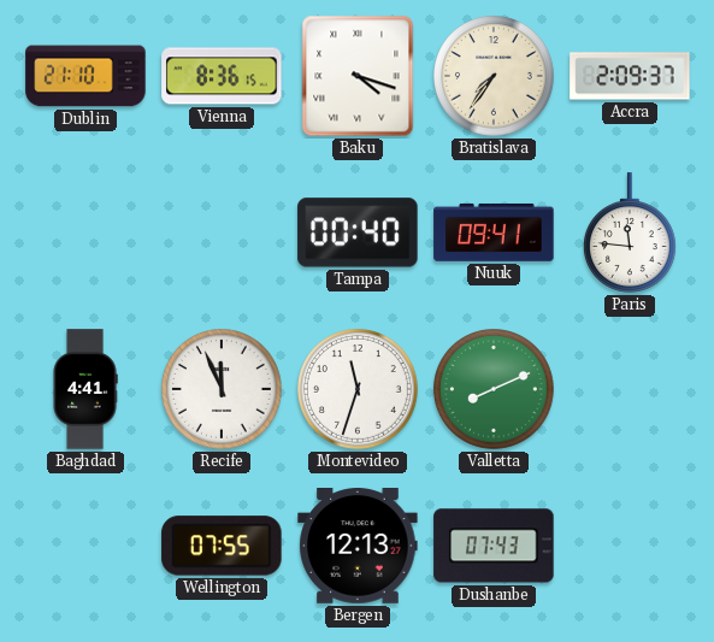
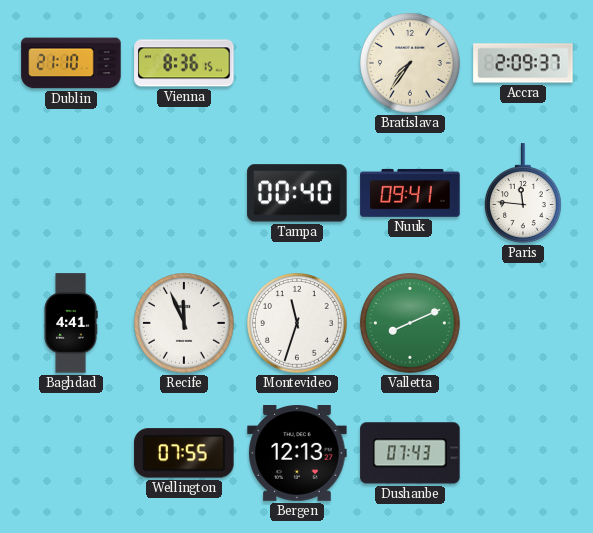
Baku: 4:18 -> none
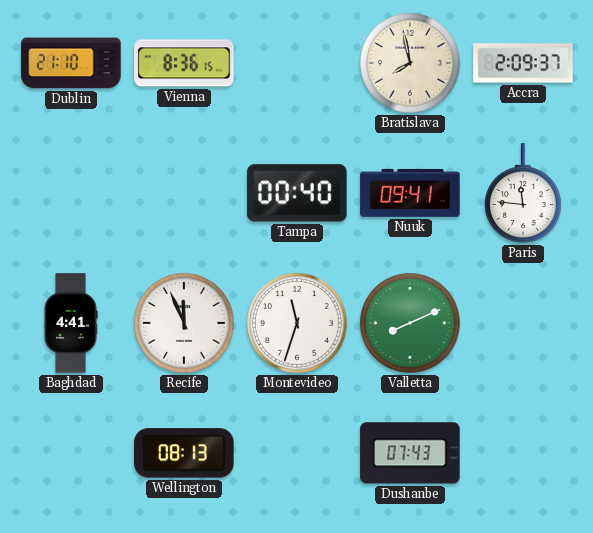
Bratislava: 7:36 -> 7:58
Wellington: 07:55 -> 08:13
Bergen: 12:13 -> none
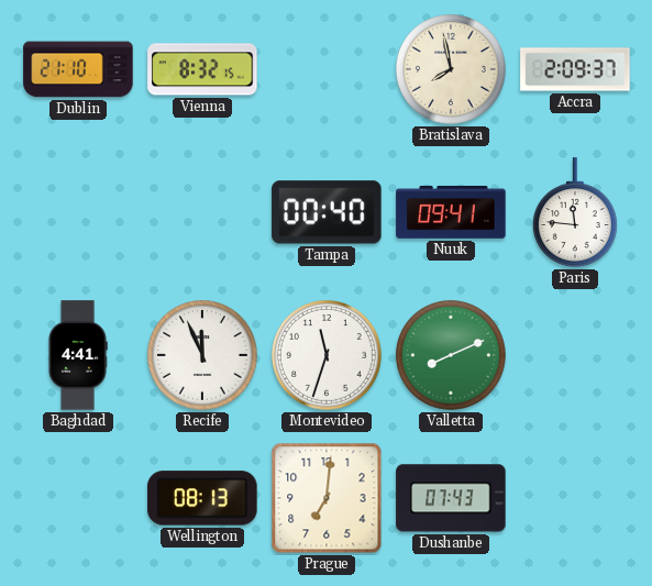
Vienna: 8:36 -> 8:32
Prague: none -> 7:01
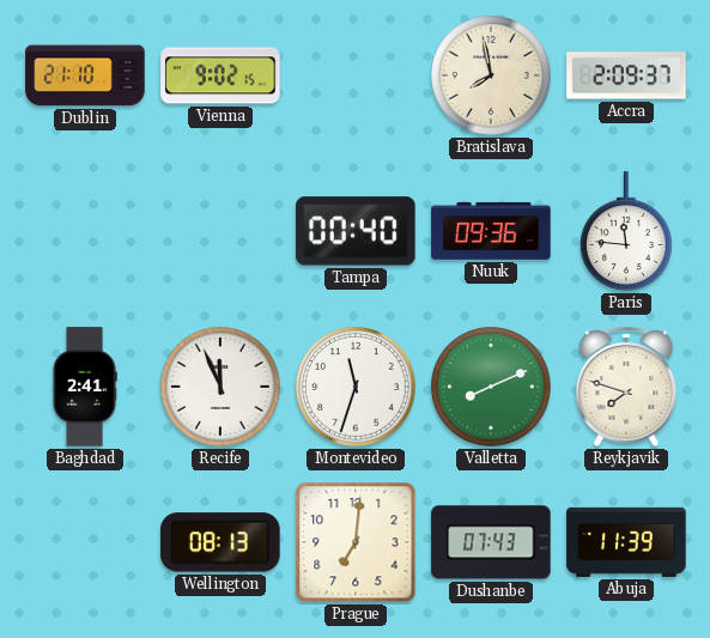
Vienna: 8:32 -> 9:02
Nuuk: 09:41 -> 09:36
Baghdad: 4:41 -> 2:41
Reykjavik: none -> 7:48
Abuja: none -> 11:39
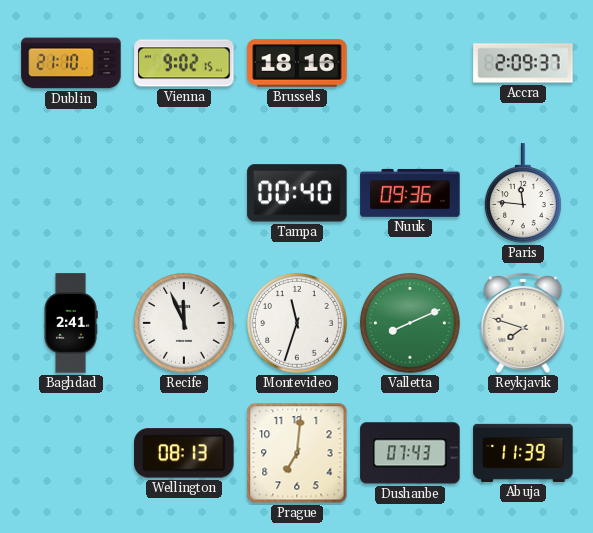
Brussels: none -> 18:16
Bratislava: 7:58 -> none
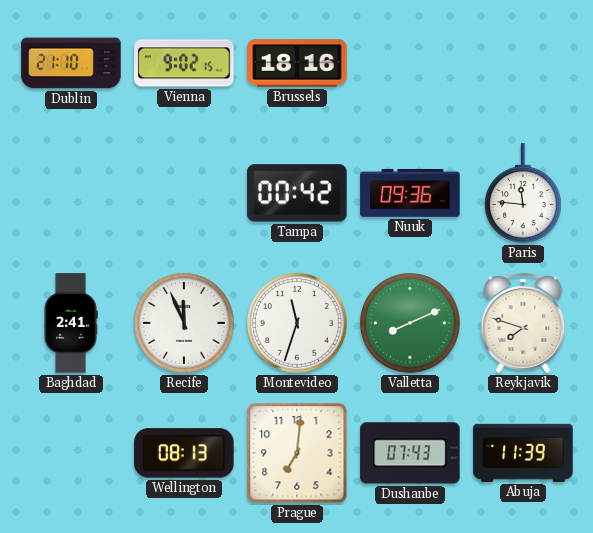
Accra: 2:09 -> none
Tampa: 00:40 -> 00:42
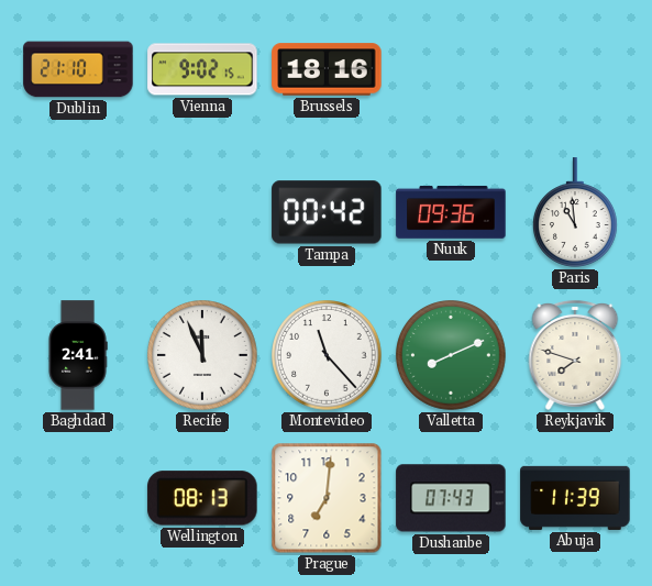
Paris: 11:46 -> 10:59
Montevideo: 11:33 -> 11:23
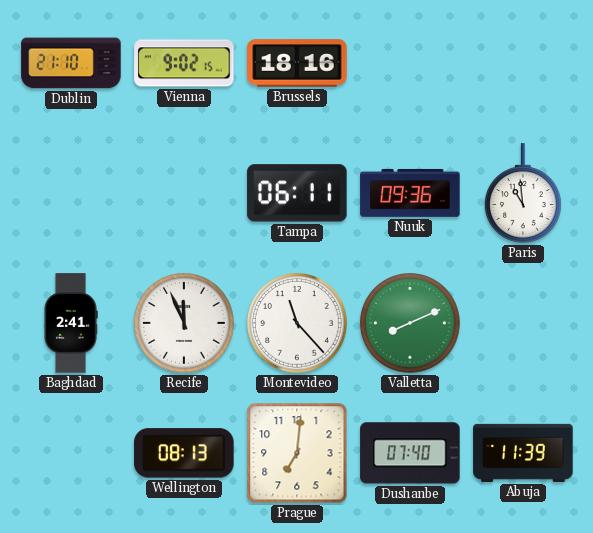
Tampa: 00:42 -> 06:11
Reykjavik: 7:48 -> none
Dushanbe: 07:43 -> 07:40
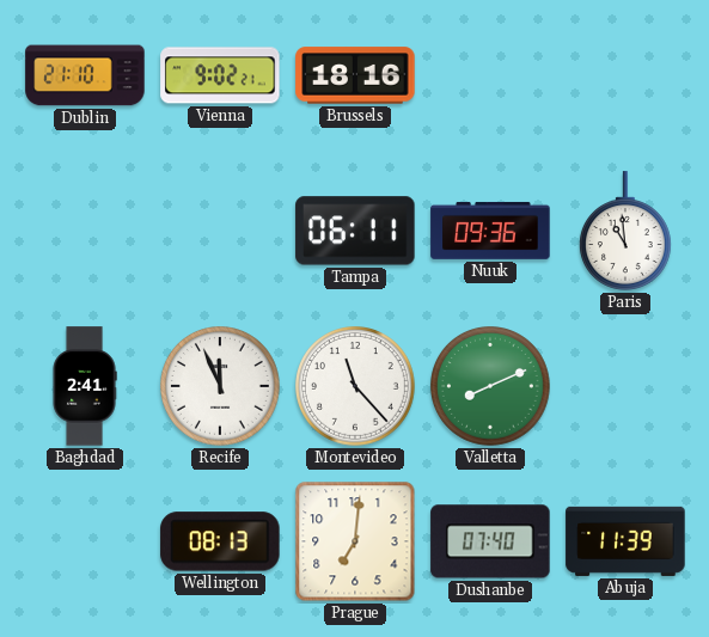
Vienna: 9:02:15 -> 9:02:21
